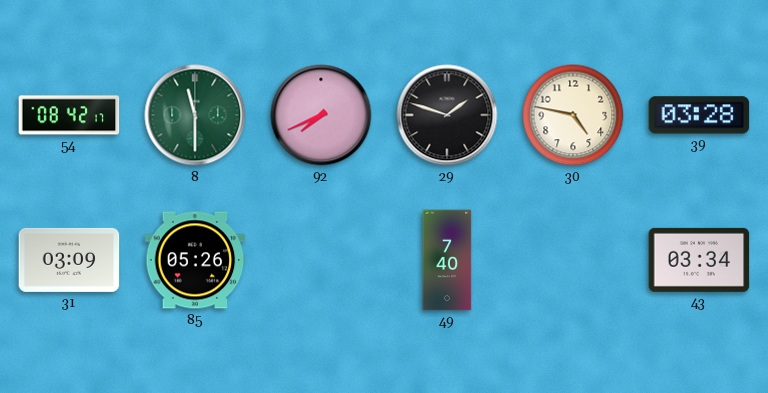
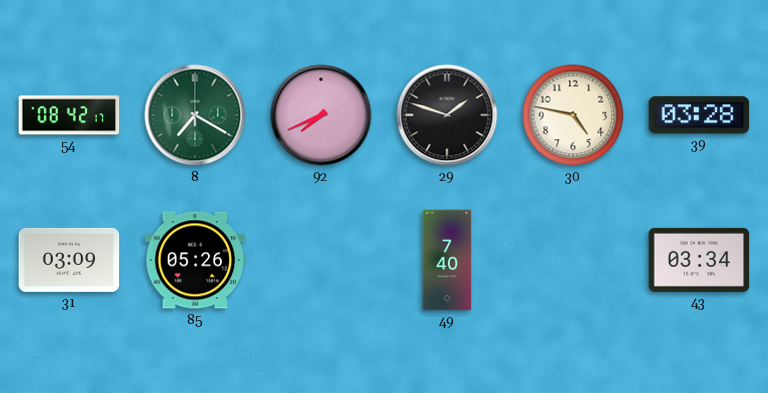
8: 11:30 -> 7:20
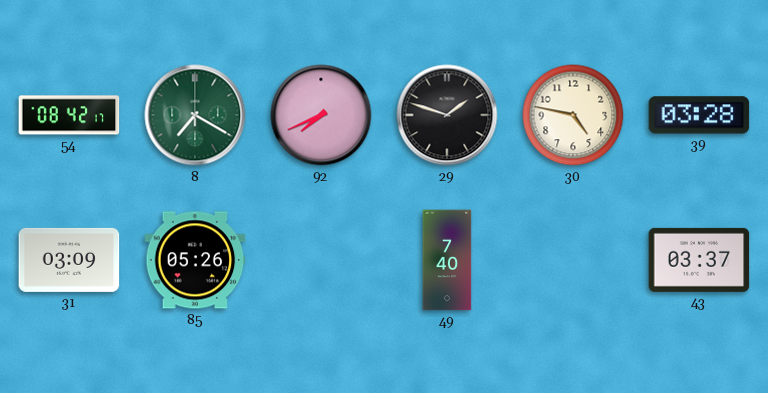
43: 03:34 -> 03:37
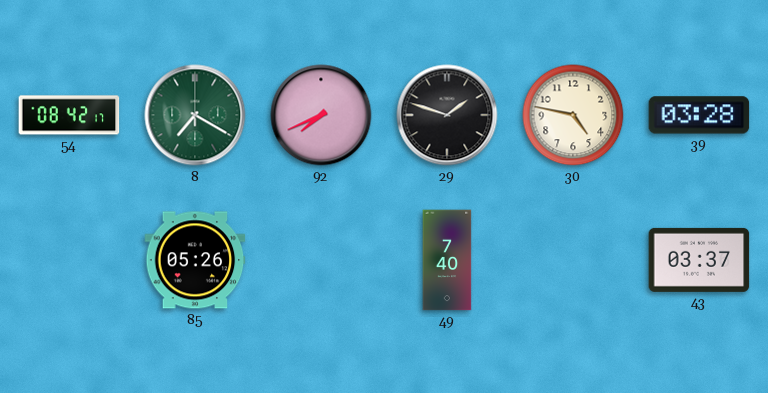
31: 03:09 -> none
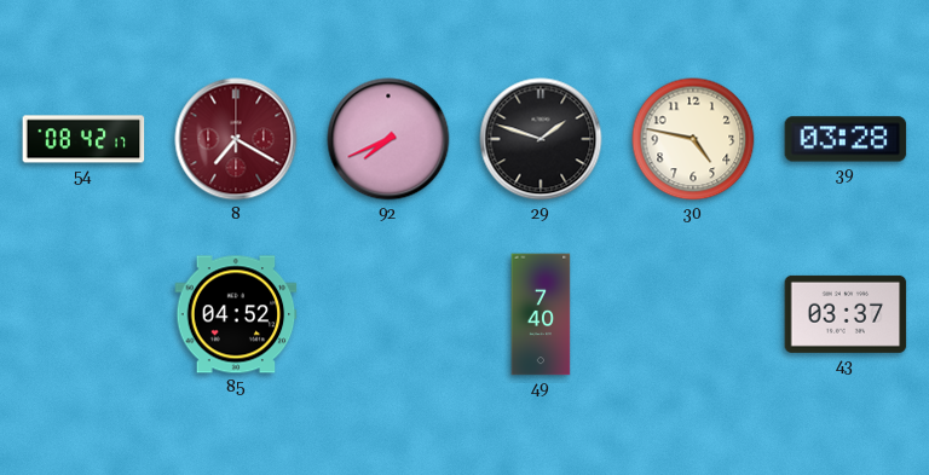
8 dial: green -> burgundy
85: 05:26 -> 04:52
